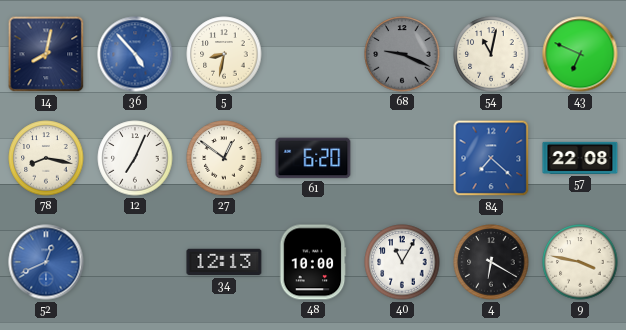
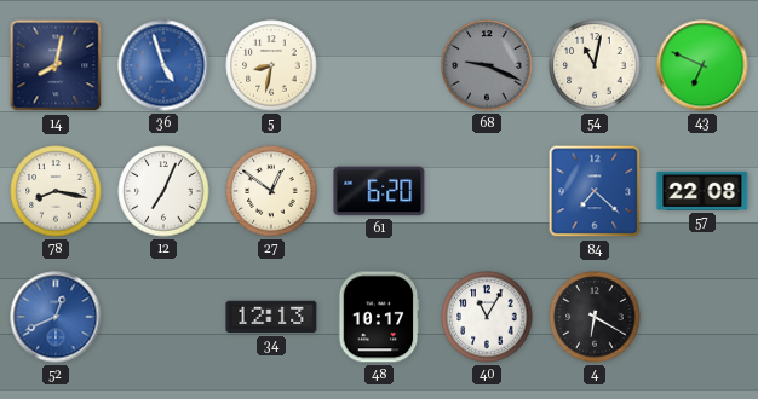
36: 4:53 -> 4:57
48: 10:00 -> 10:17
9: 3:47 -> none
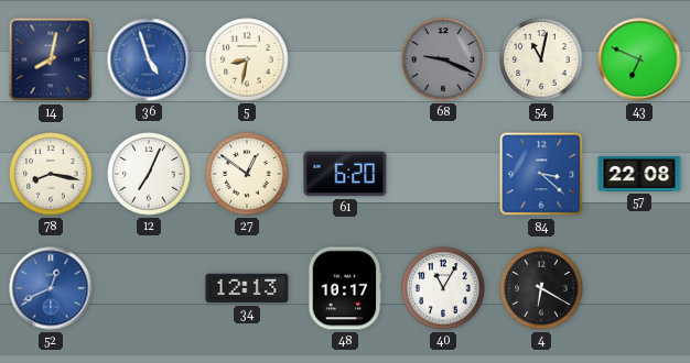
84: 7:22 -> 3:22
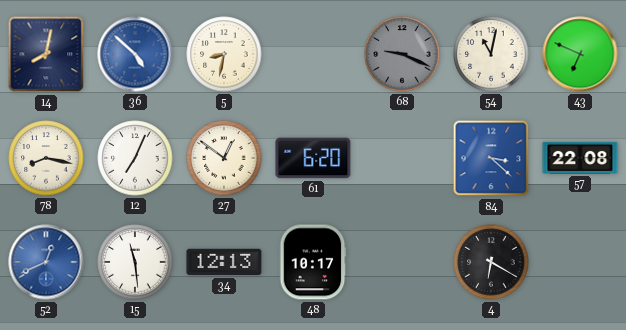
36: 4:57 -> 4:52
15: none -> 11:29
40: 11:05 -> none
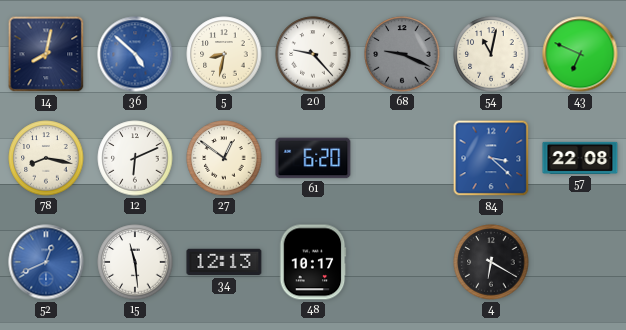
20: none -> 9:23
12: 7:04 -> 6:11
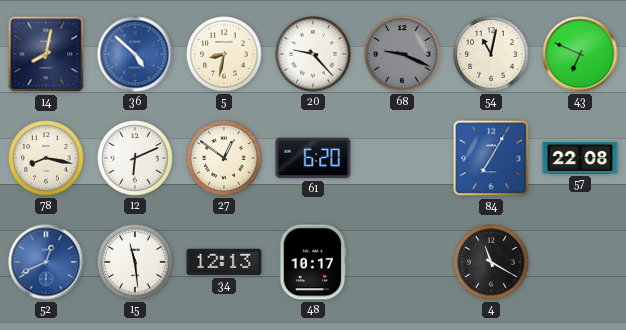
84: 3:22 -> 7:05
4: 6:20 -> 11:20
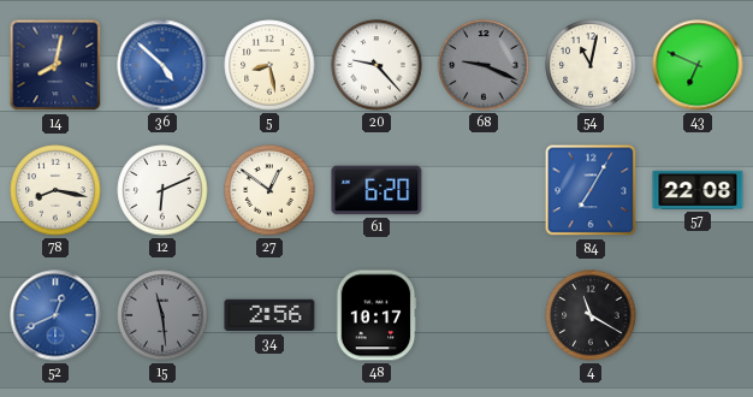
5: 8:32 -> 8:28
15 dial: white -> grey
34: 12:13 -> 2:56
